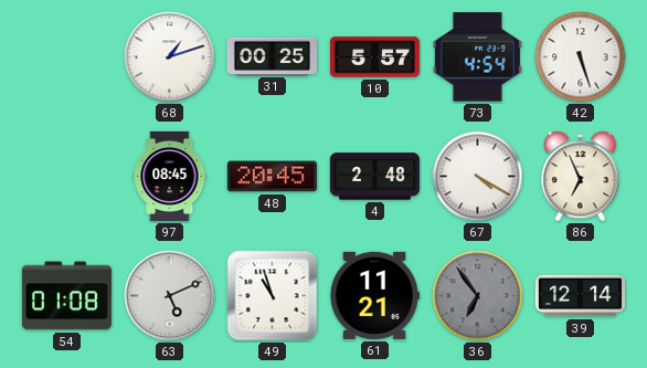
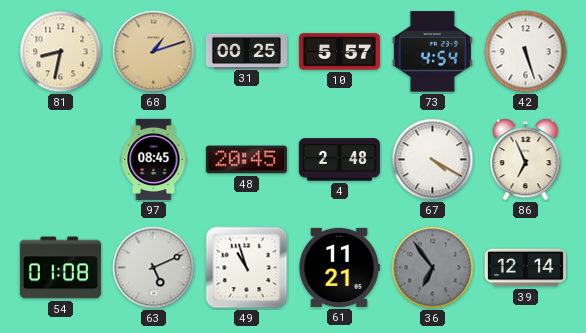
81: none -> 8:32
68 dial: white -> champagne
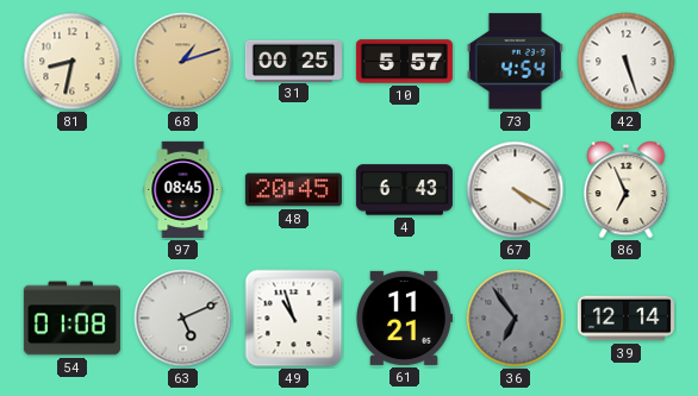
4: 2:48 -> 6:43
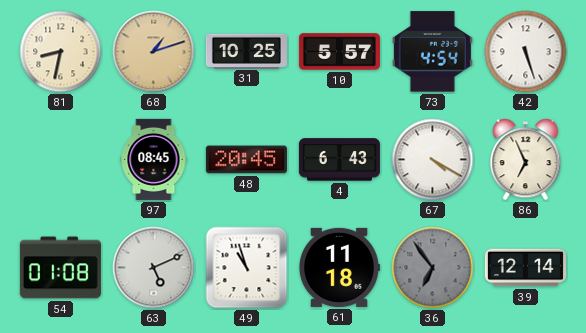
31: 00:25 -> 10:25
61: 11:21 -> 11:18
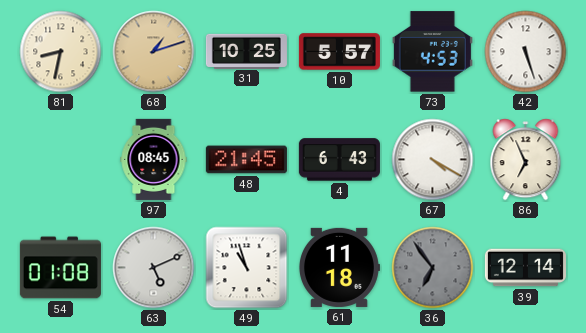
73: 4:54 -> 4:53
48: 20:45 -> 21:45
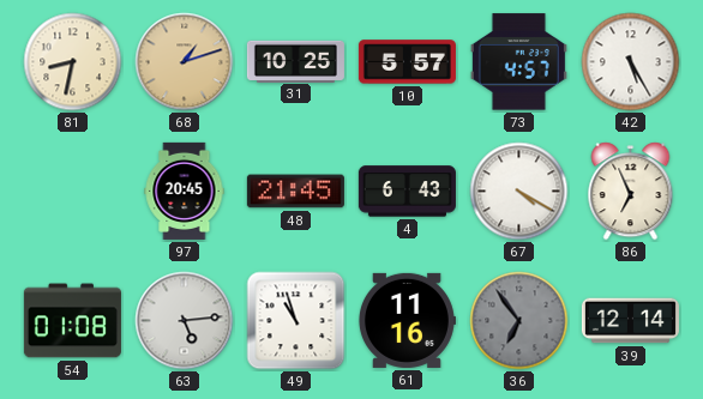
73: 4:53 -> 4:57
42: 5:27 -> 5:25
97: 08:45 -> 20:45
63: 5:11 -> 5:14
61: 11:18 -> 11:16
